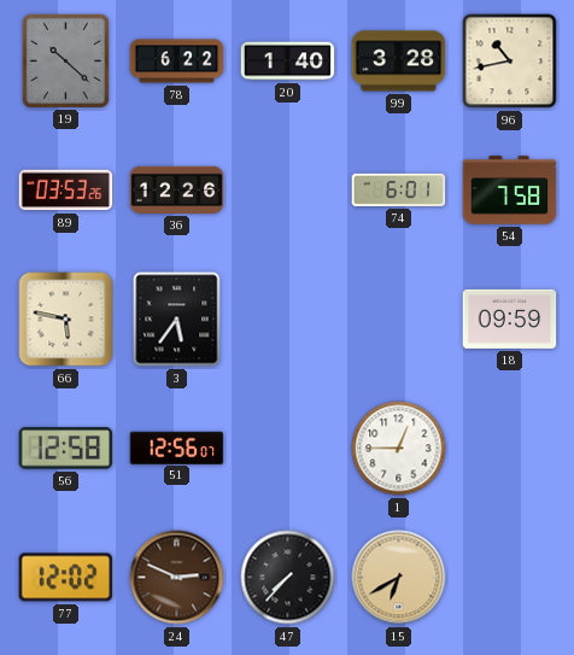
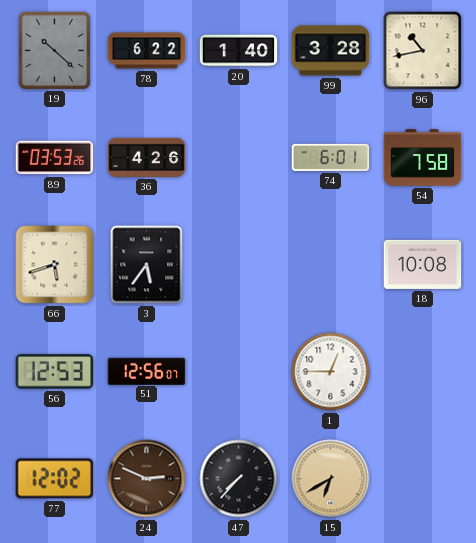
36: 12:26 -> 4:26
66: 5:47 -> 5:42
18: 09:59 -> 10:08
56: 12:58 -> 12:53
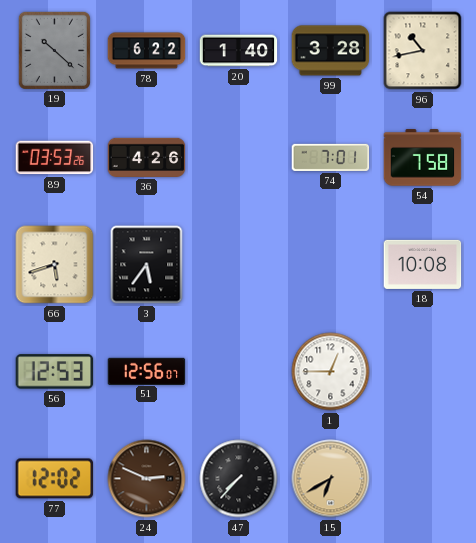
74: 6:01 -> 7:01
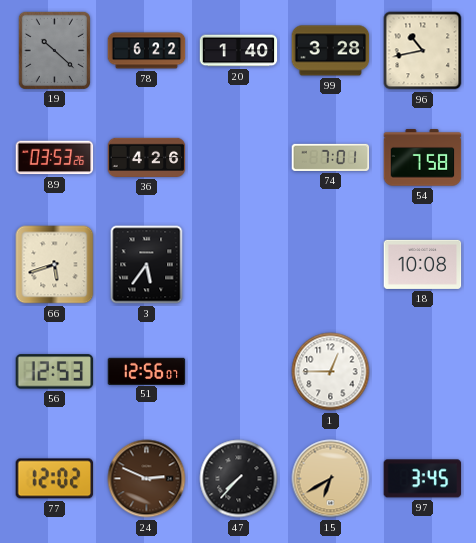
97: none -> 3:45
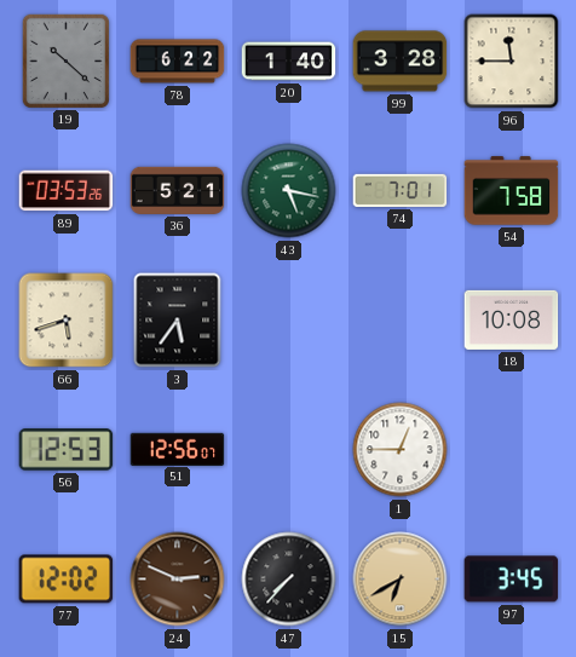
96: 10:43 -> 11:45
36: 4:26 -> 5:21
43: none -> 5:17
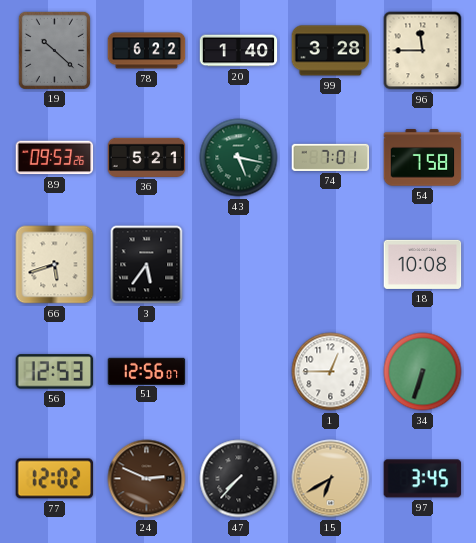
89: 03:53 -> 09:53
34: none -> 6:33
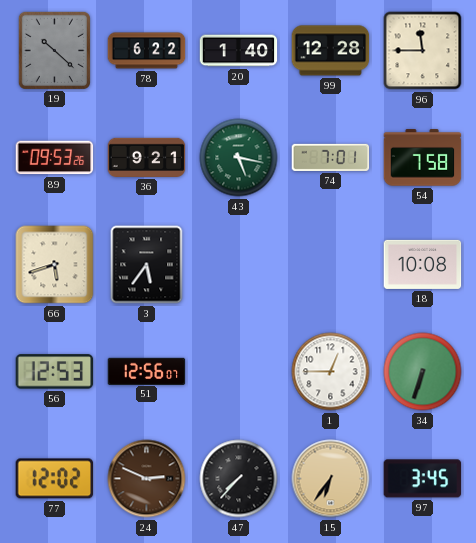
99: 3:28 -> 12:28
36: 5:21 -> 9:21
15: 6:40 -> 6:36
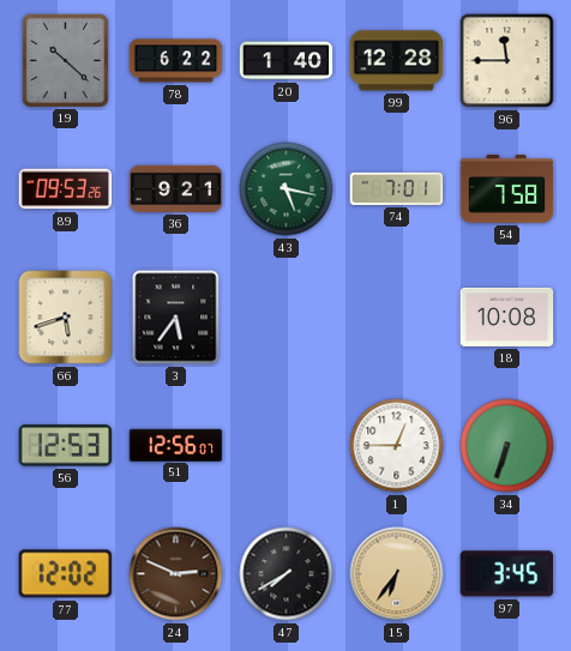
47: 7:37 -> 7:40
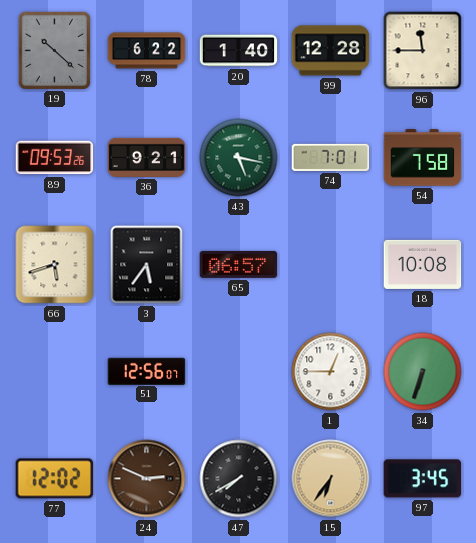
65: none -> 06:57
56: 12:53 -> none
